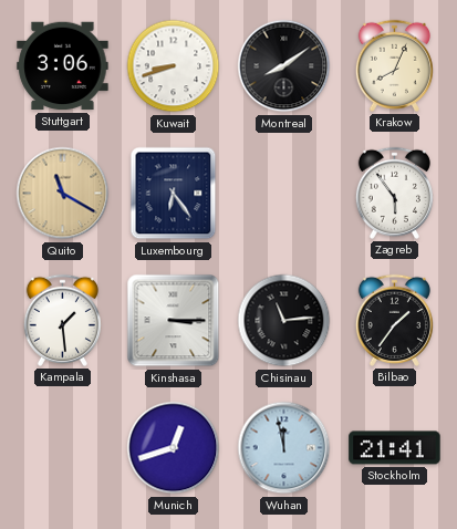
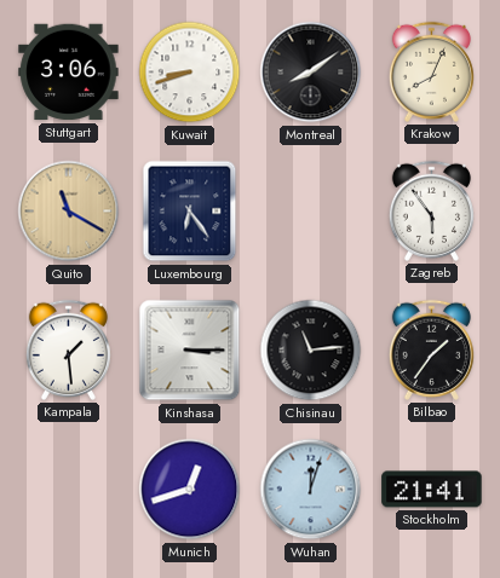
Wuhan: 11:58 -> 12:03
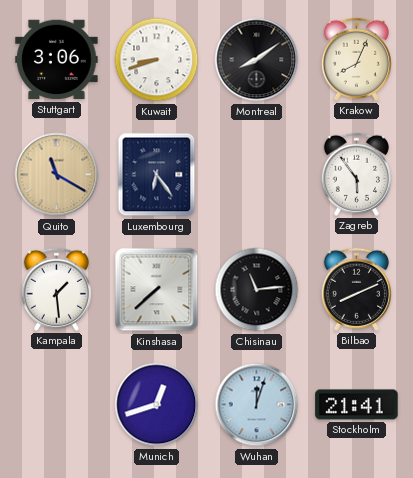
Kinshasa: 3:15 -> 7:38
Bilbao: 1:36 -> 8:11
